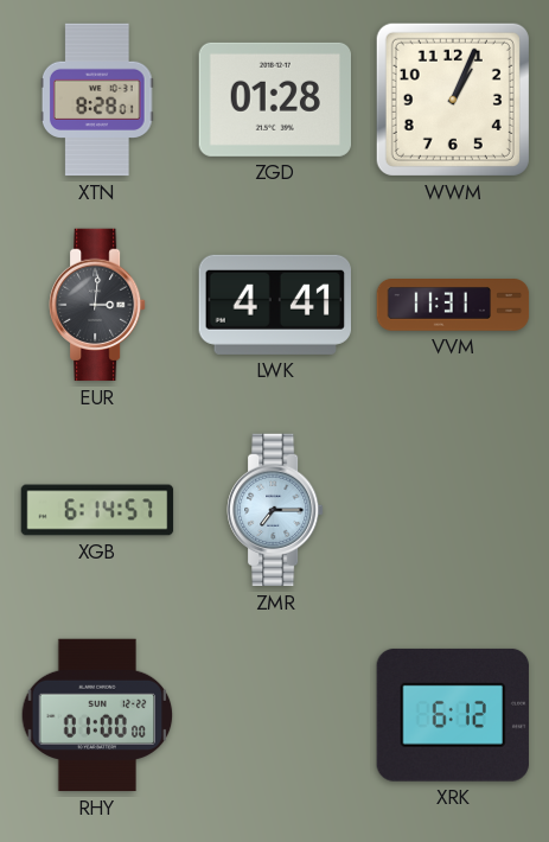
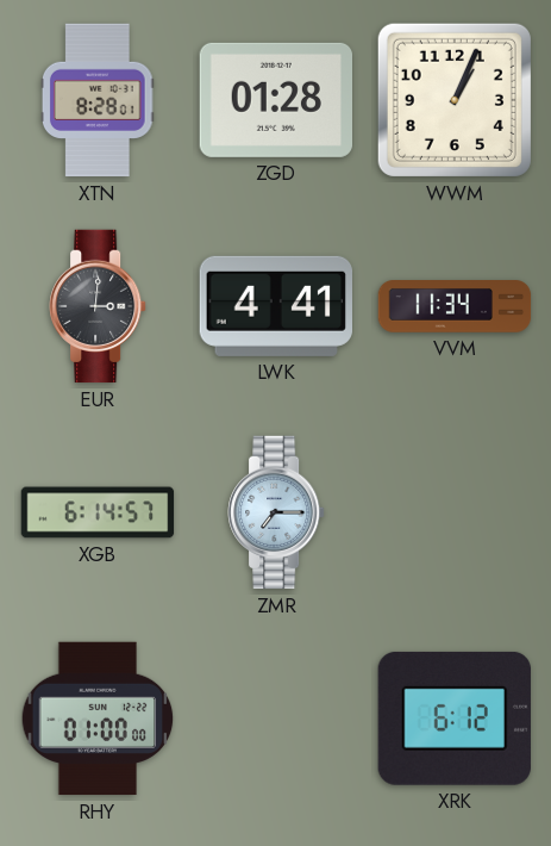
VVM: 11:31 -> 11:34
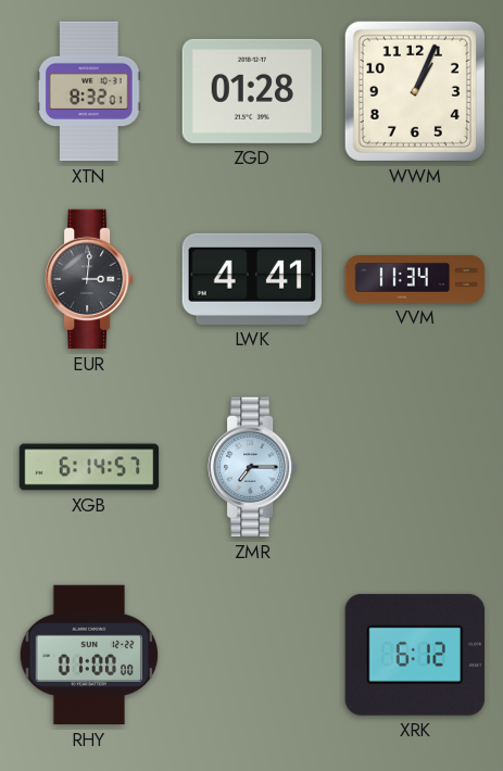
XTN: 8:28 -> 8:32
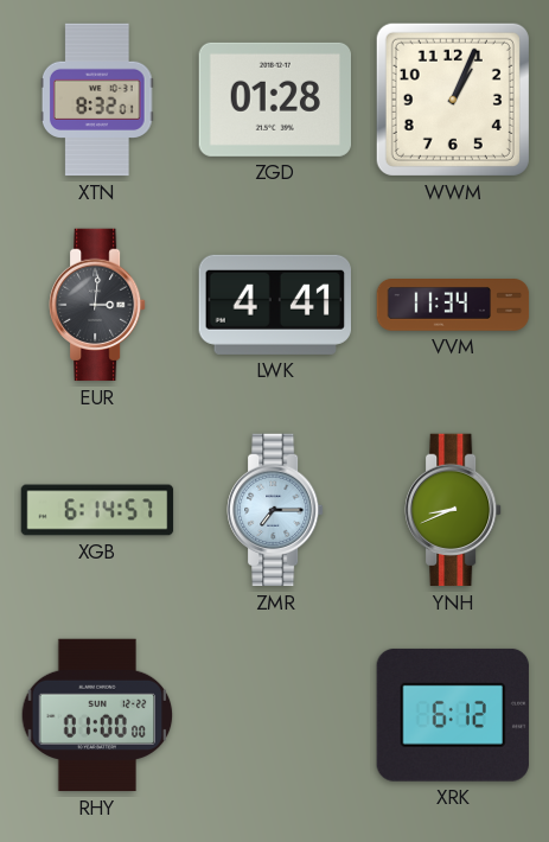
YNH: none -> 8:41
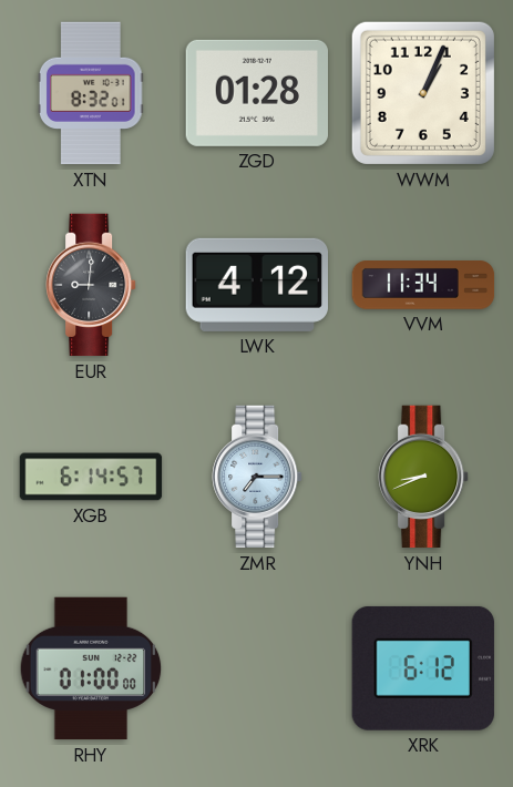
EUR: 3:01 -> 9:01
LWK: 4:41 -> 4:12
